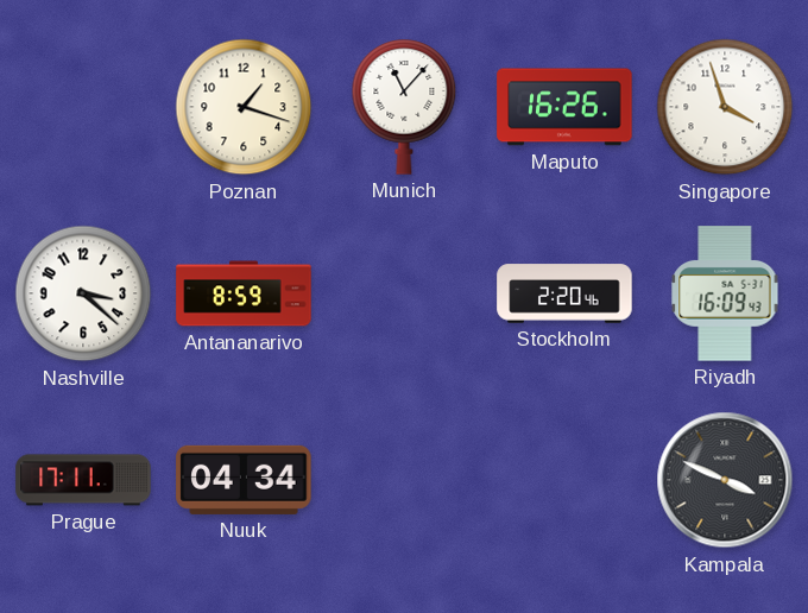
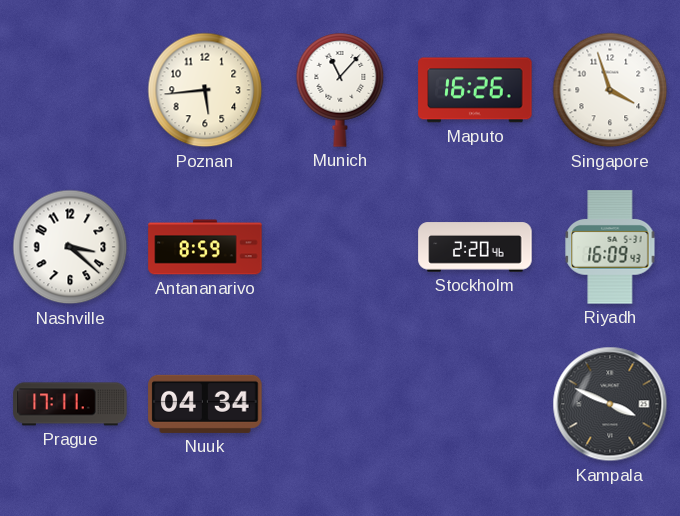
Poznan: 1:18 -> 5:44
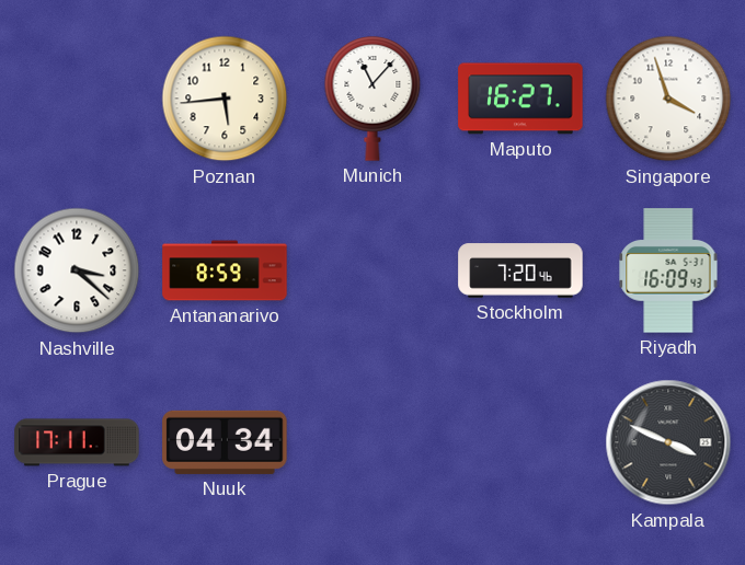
Maputo: 16:26 -> 16:27
Stockholm: 2:20 -> 7:20
